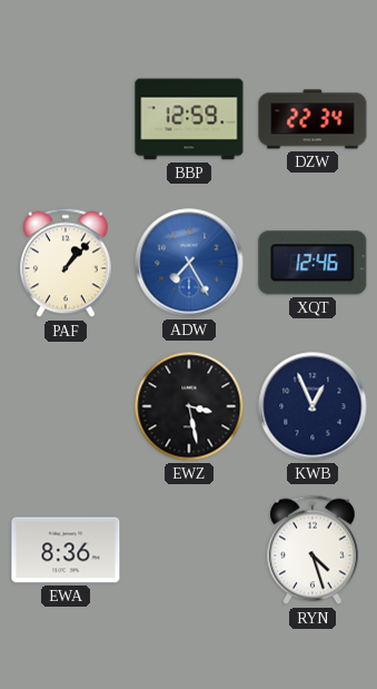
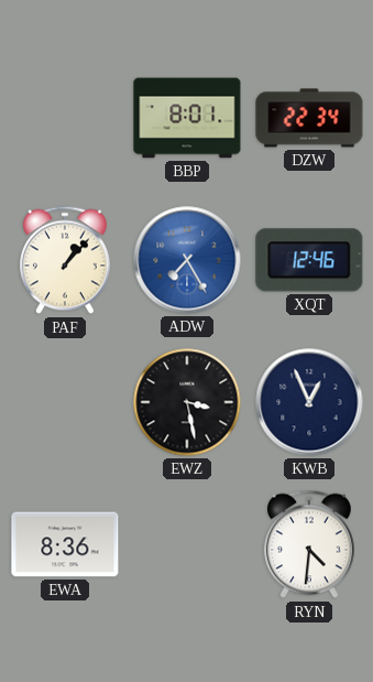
BBP: 12:59 -> 8:01
RYN: 4:27 -> 4:31
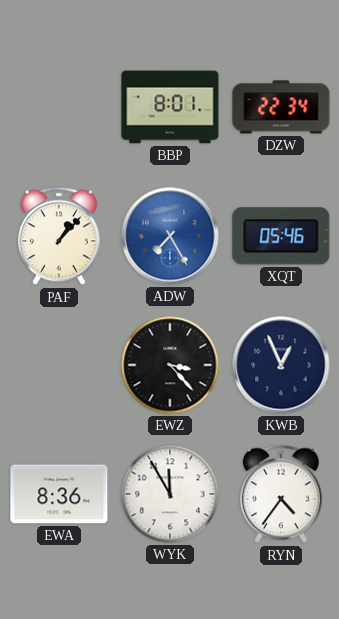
XQT: 12:46 -> 05:46
EWZ: 3:28 -> 3:23
WYK: none -> 11:55
RYN: 4:31 -> 4:36
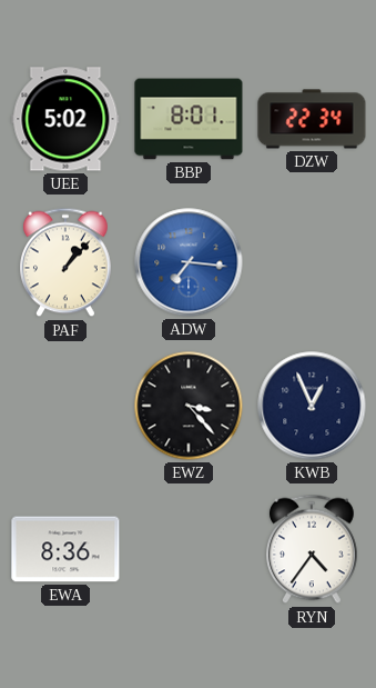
UEE: none -> 5:02
ADW: 7:25 -> 7:16
XQT: 05:46 -> none
WYK: 11:55 -> none
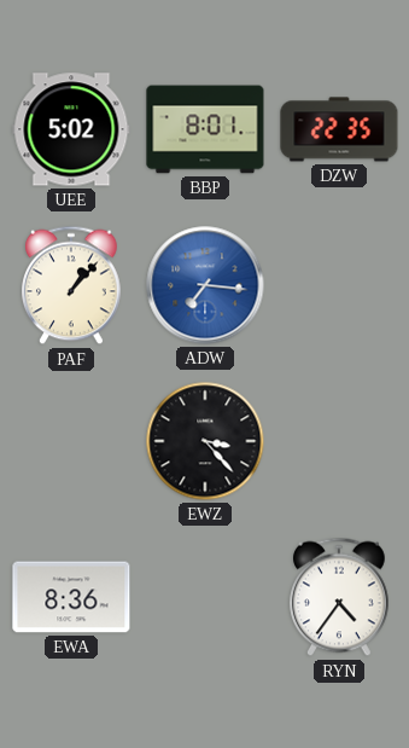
DZW: 22:34 -> 22:35
KWB: 12:56 -> none
